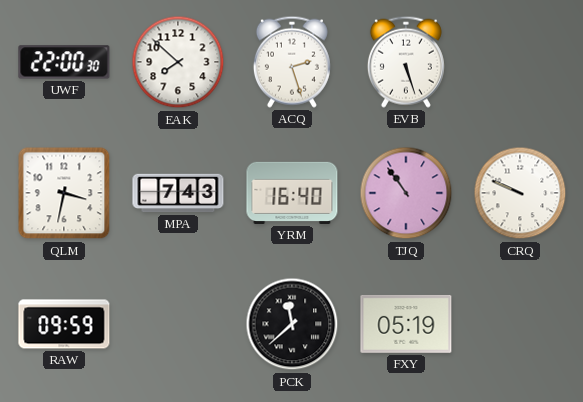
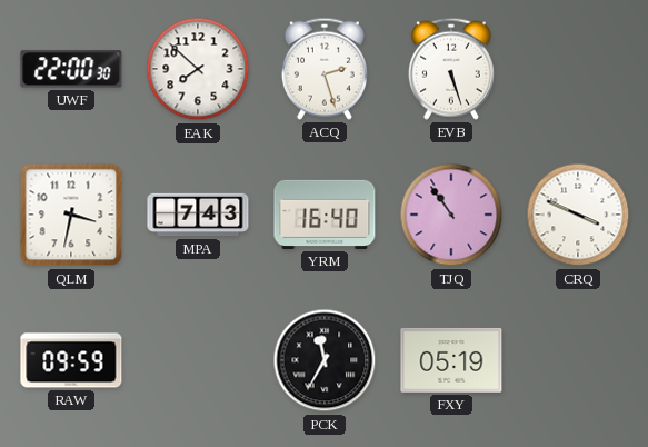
CRQ: 9:49 -> 3:49
PCK: 11:38 -> 11:35
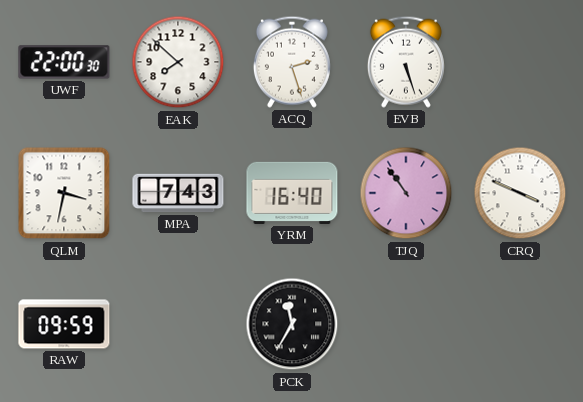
FXY: 05:19 -> none
